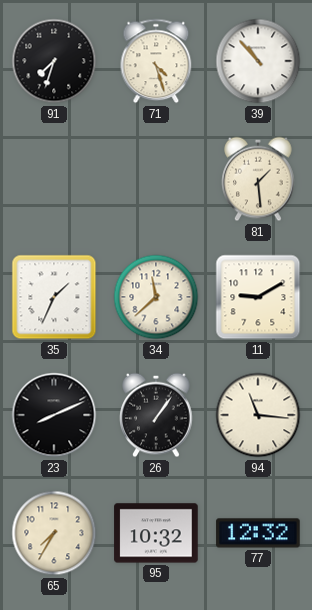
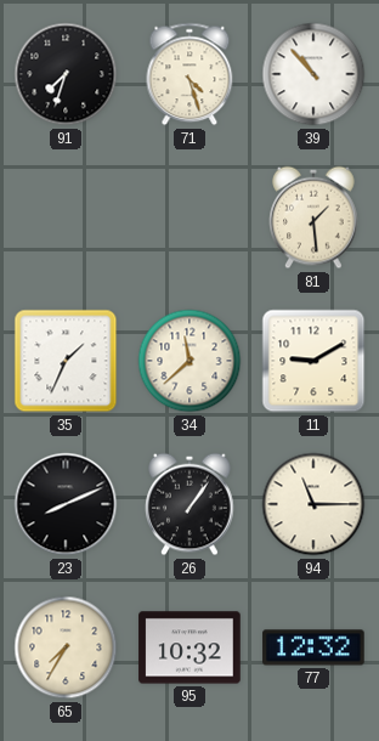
94: 11:16 -> 11:15
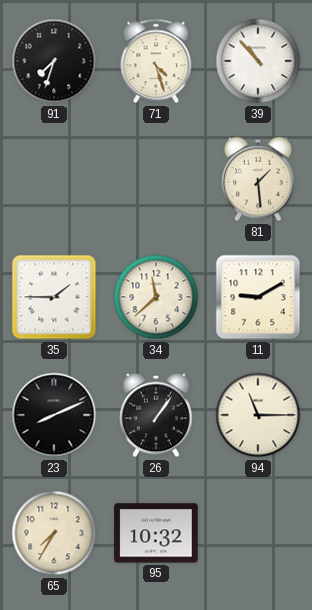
35: 1:34 -> 1:45
77: 12:32 -> none
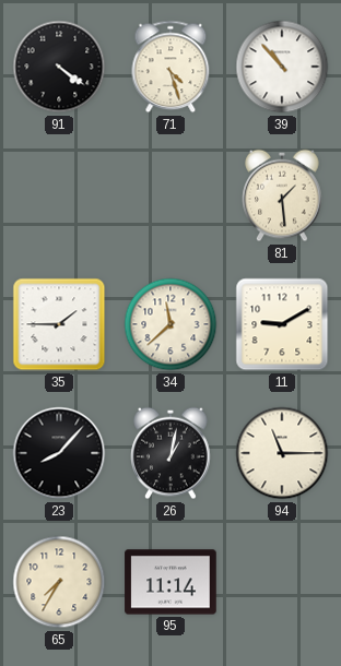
91: 7:33 -> 4:21
23: 8:11 -> 8:07
26: 1:06 -> 1:02
95: 10:32 -> 11:14
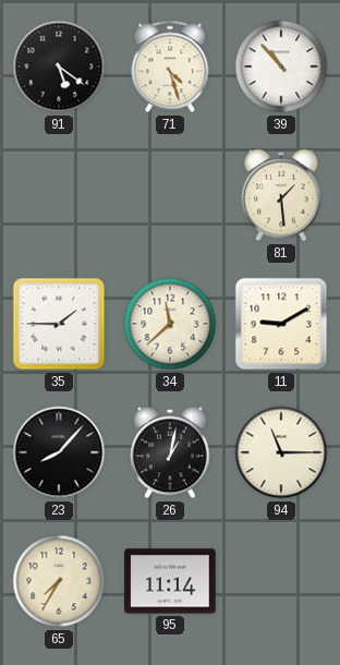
91: 4:21 -> 5:21
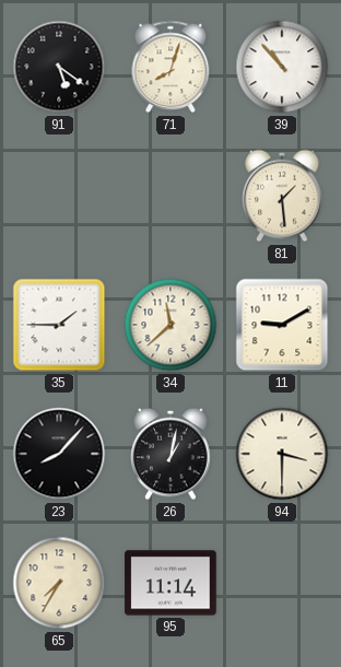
71: 4:27 -> 8:03
94: 11:15 -> 3:30
